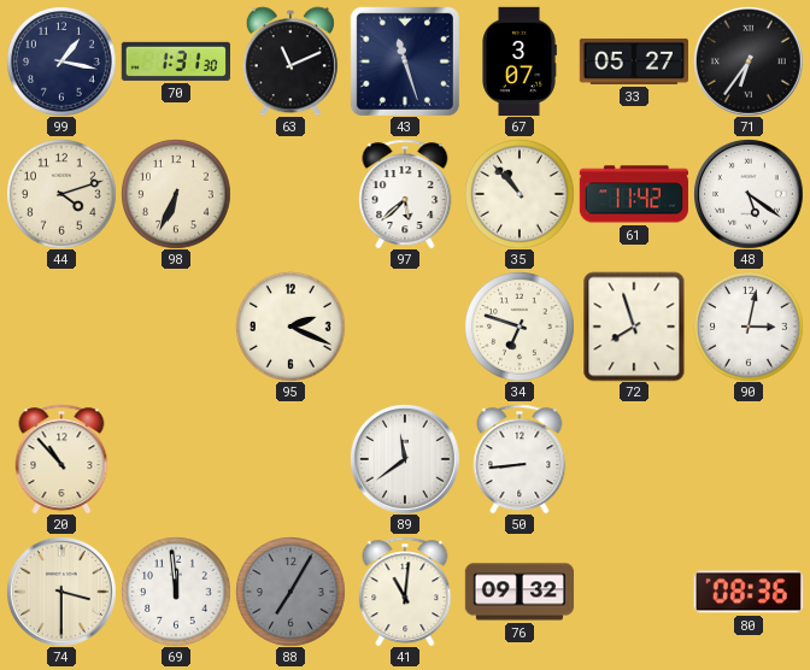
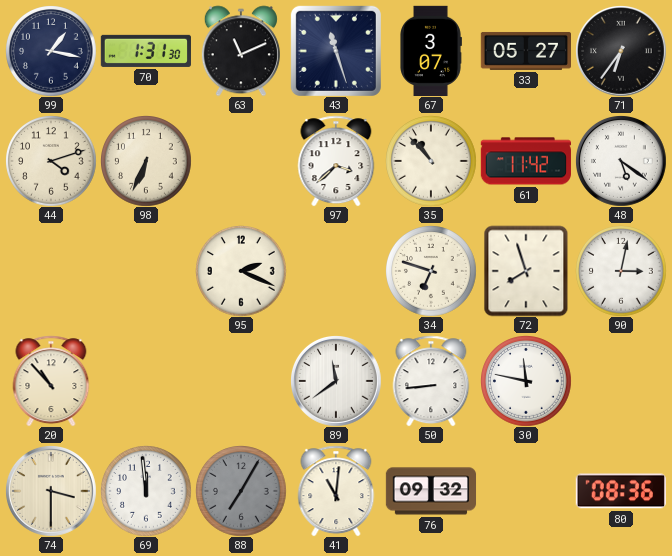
97: 5:38 -> 3:38
30: none -> 11:47
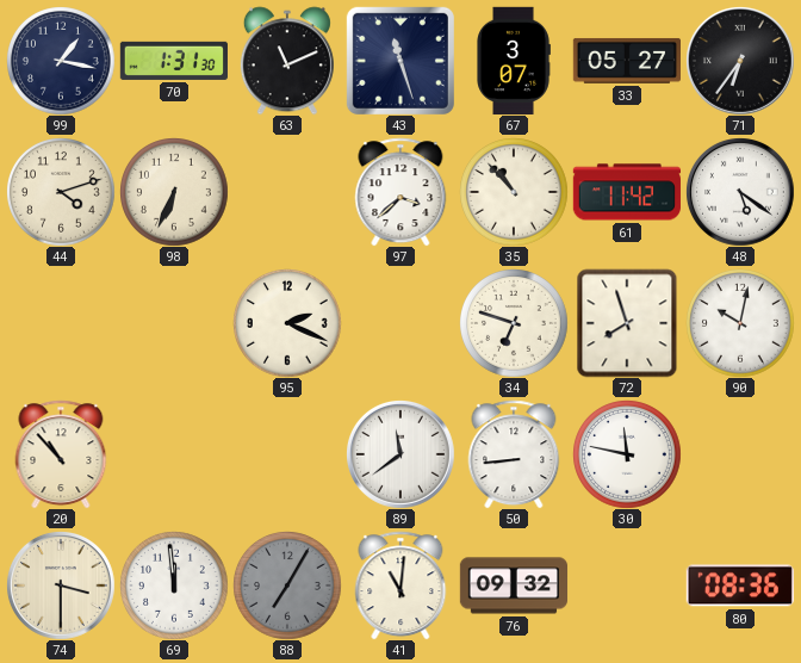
90: 3:02 -> 10:02
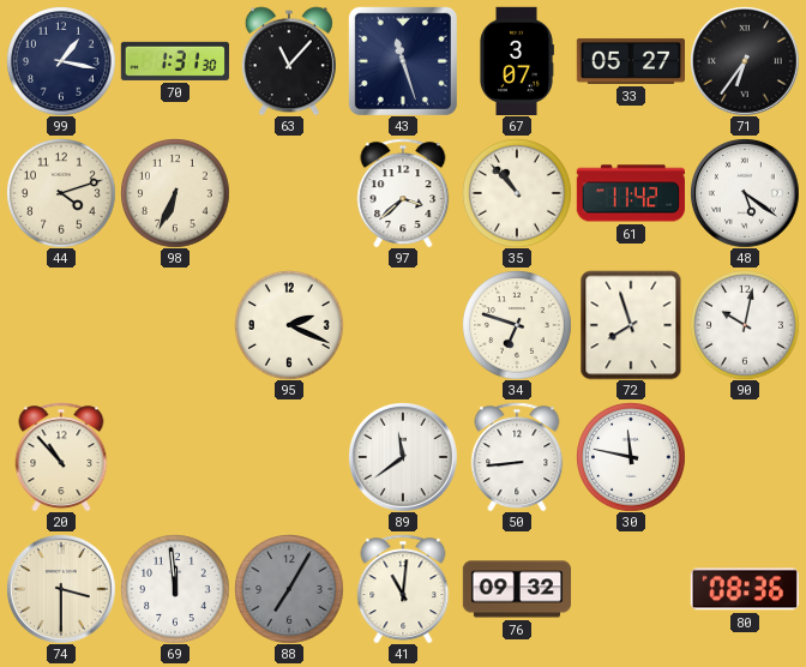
63: 11:11 -> 11:07
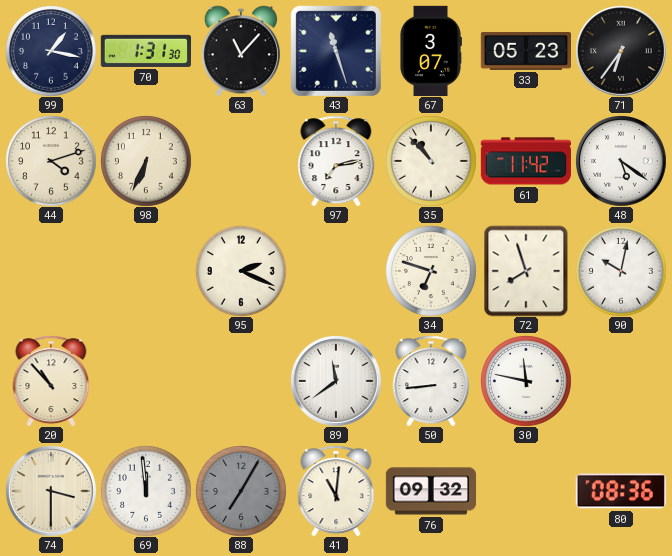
33: 05:27 -> 05:23
97: 3:38 -> 7:13
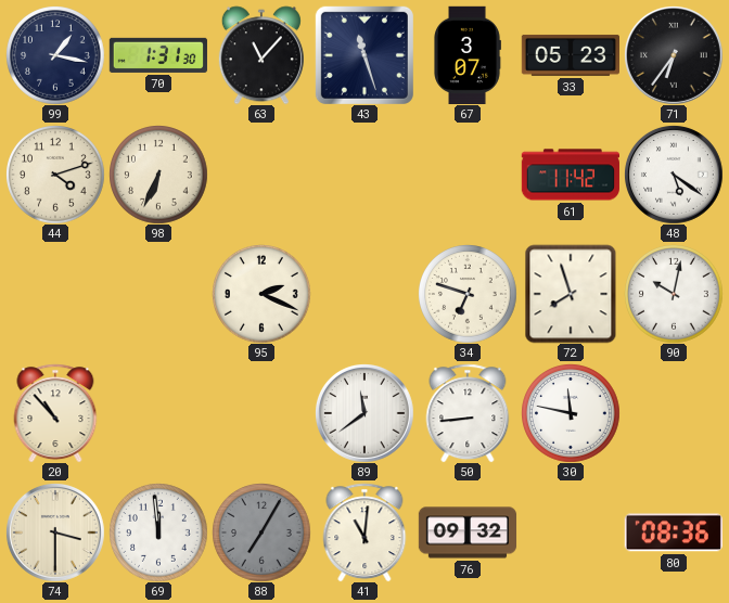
97: 7:13 -> none
35: 10:53 -> none
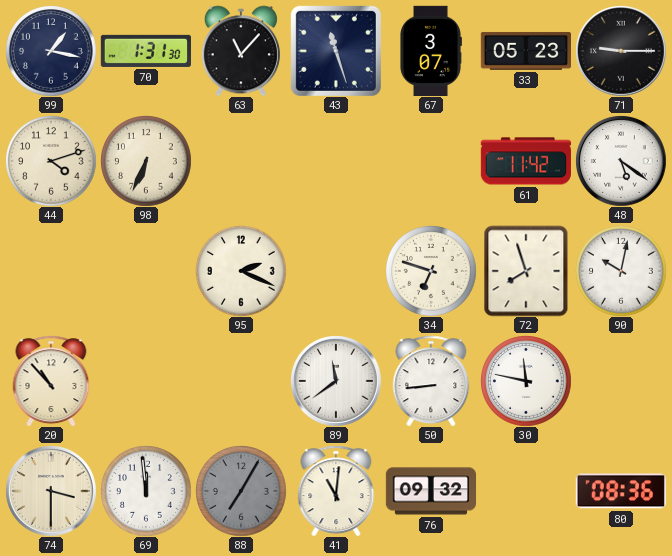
71: 6:36 -> 9:15
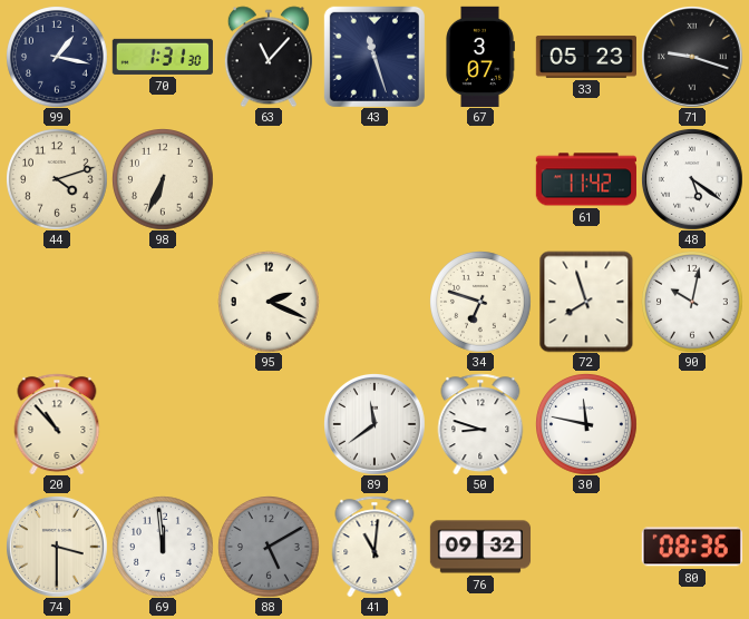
71: 9:15 -> 9:18
50: 8:44 -> 8:48
88: 7:05 -> 5:10
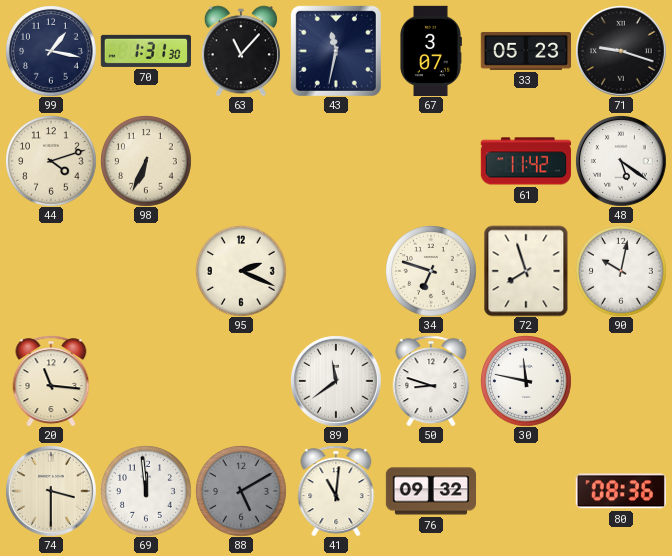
43: 11:27 -> 11:32
20: 10:53 -> 11:16
